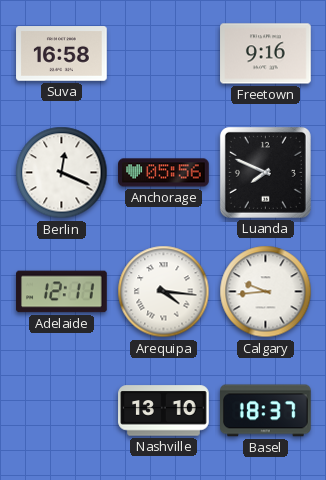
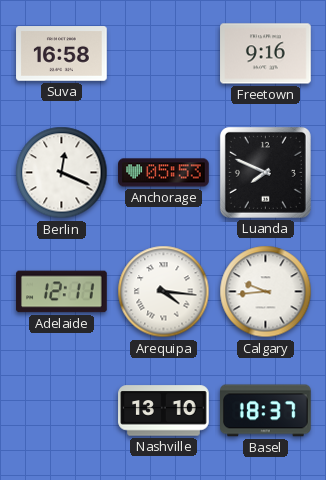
Anchorage: 05:56 -> 05:53
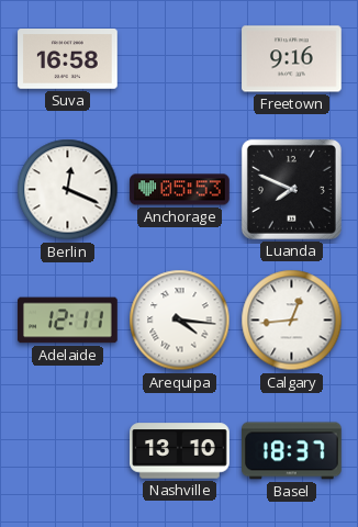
Calgary: 9:44 -> 12:44
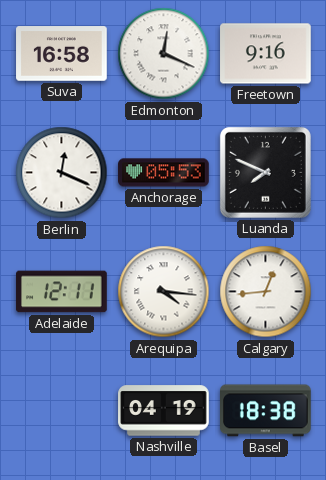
Edmonton: none -> 12:19
Nashville: 13:10 -> 04:19
Basel: 18:37 -> 18:38
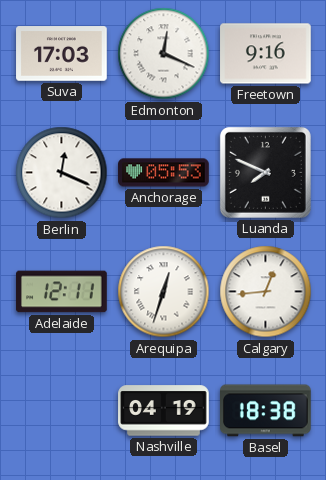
Suva: 16:58 -> 17:03
Arequipa: 4:16 -> 12:33
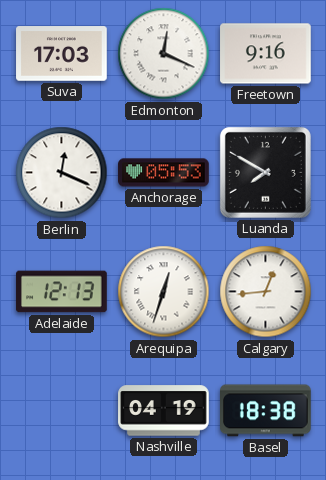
Luanda: 7:49 -> 7:50
Adelaide: 12:11 -> 12:13
